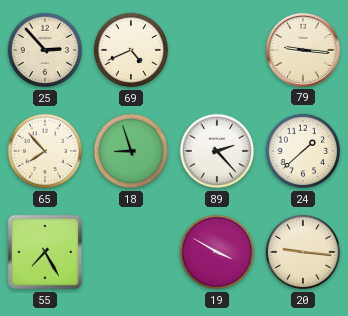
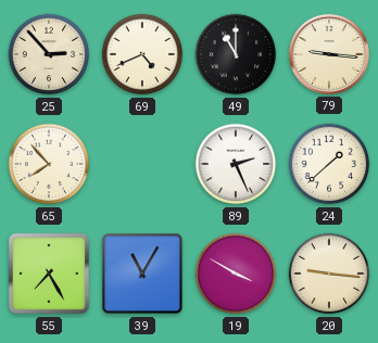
49: none -> 11:00
18: 8:57 -> none
89: 2:23 -> 2:26
39: none -> 11:05
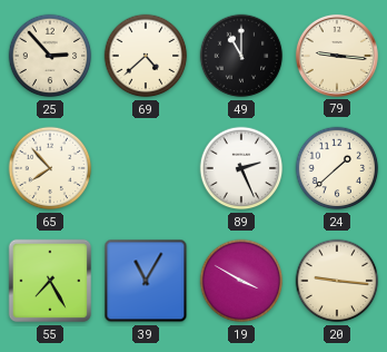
69: 4:41 -> 4:38
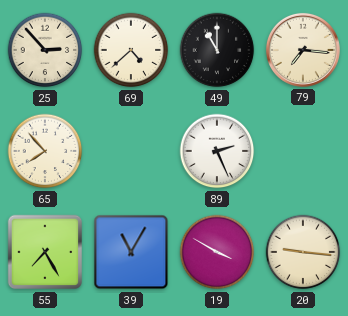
79: 9:16 -> 7:16
24: 1:38 -> none
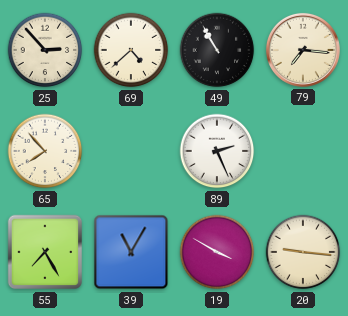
49: 11:00 -> 10:55
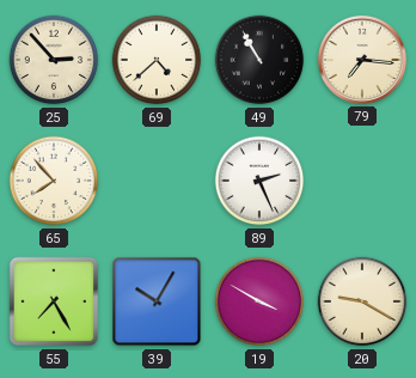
39: 11:05 -> 10:05
20: 9:16 -> 9:20
